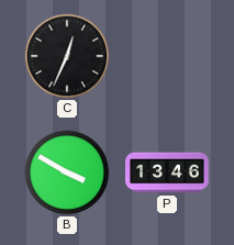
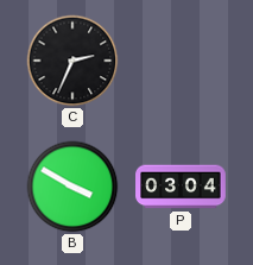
C: 12:34 -> 2:34
P: 13:46 -> 03:04
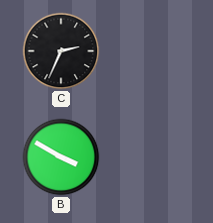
P: 03:04 -> none
